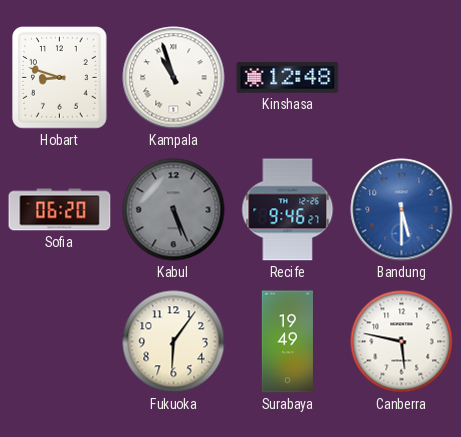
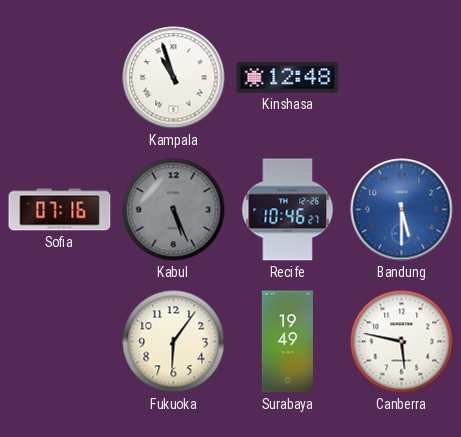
Hobart: 8:48 -> none
Sofia: 06:20 -> 07:16
Recife: 9:46 -> 10:46
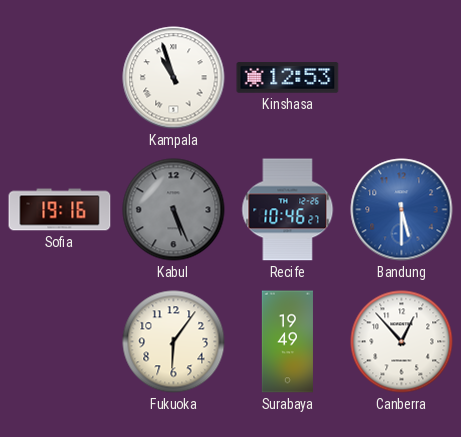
Kinshasa: 12:48 -> 12:53
Sofia: 07:16 -> 19:16
Canberra: 5:47 -> 12:53
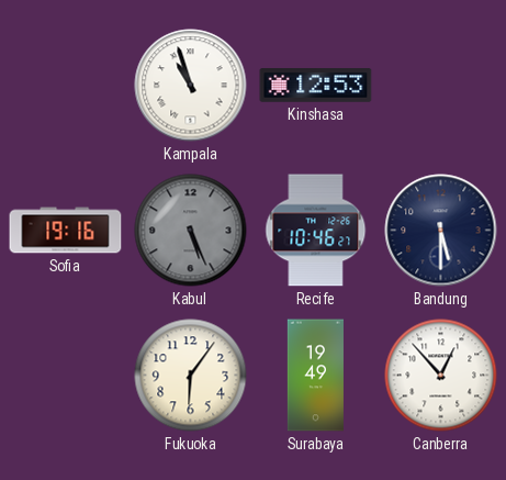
Bandung dial: blue -> navy
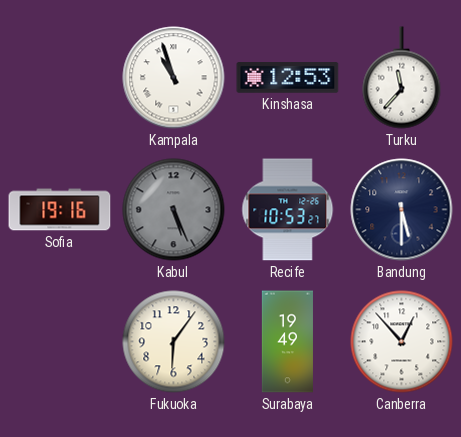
Turku: none -> 11:37
Recife: 10:46 -> 10:53
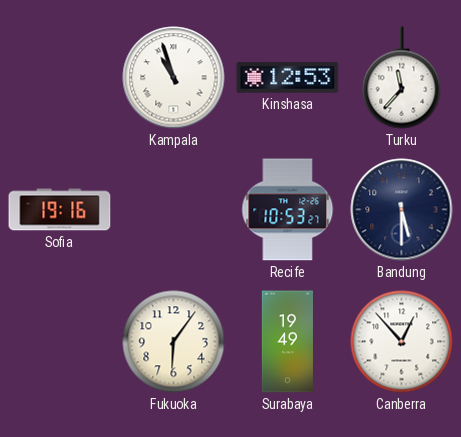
Kabul: 5:26 -> none
